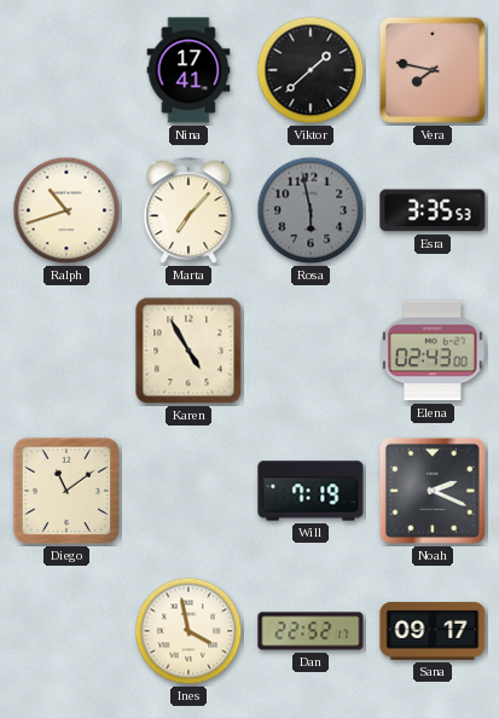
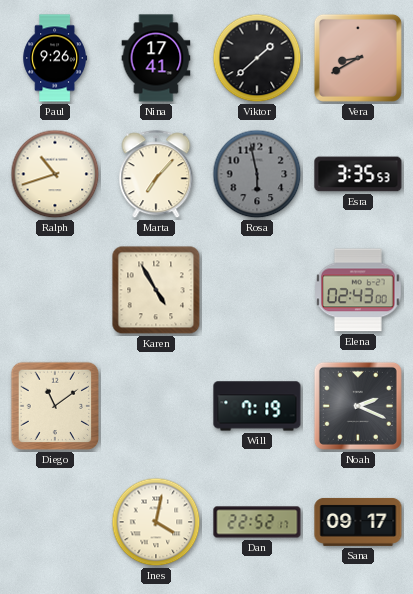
Paul: none -> 9:26
Vera: 7:47 -> 8:40
Ines: 3:58 -> 4:02
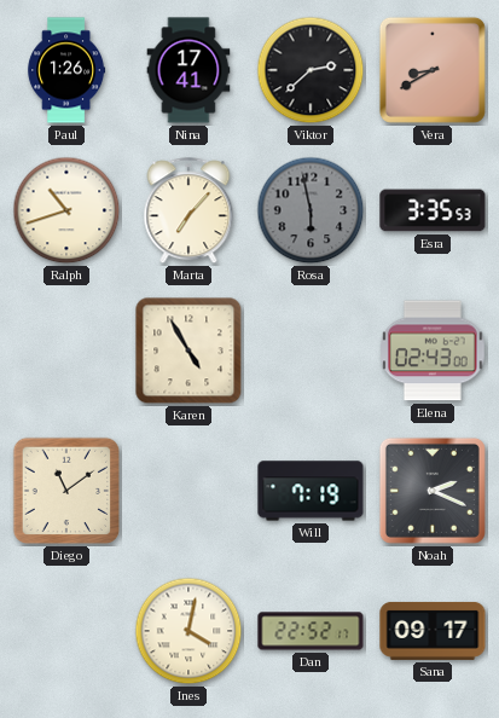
Paul: 9:26 -> 1:26
Viktor: 1:38 -> 2:38
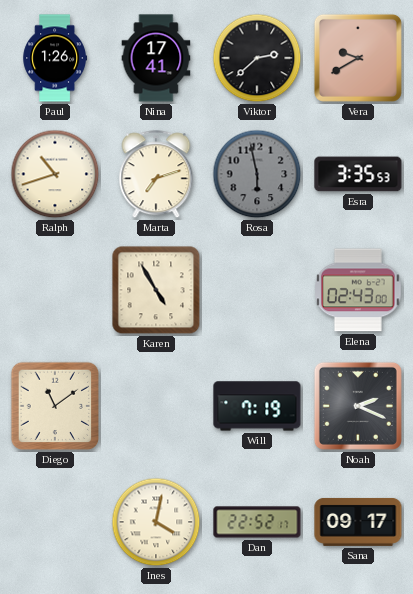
Vera: 8:40 -> 9:40
Marta: 7:07 -> 7:12
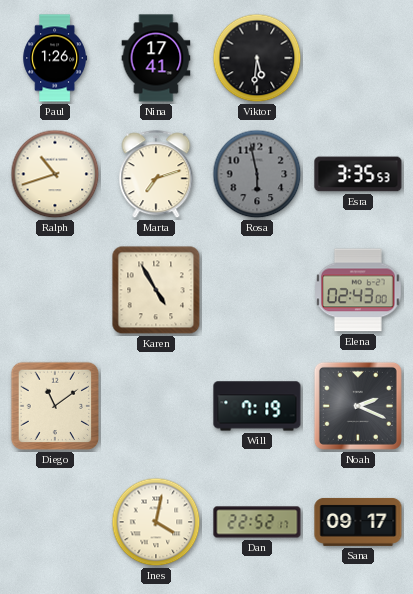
Viktor: 2:38 -> 5:31
Vera: 9:40 -> none
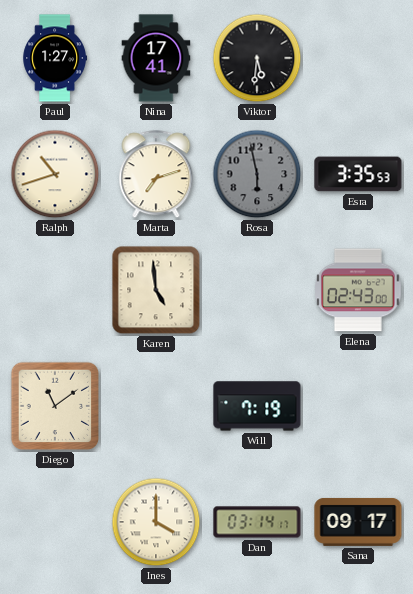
Paul: 1:26 -> 1:27
Karen: 4:55 -> 4:59
Noah: 2:19 -> none
Ines: 4:02 -> 4:00
Dan: 22:52 -> 03:14
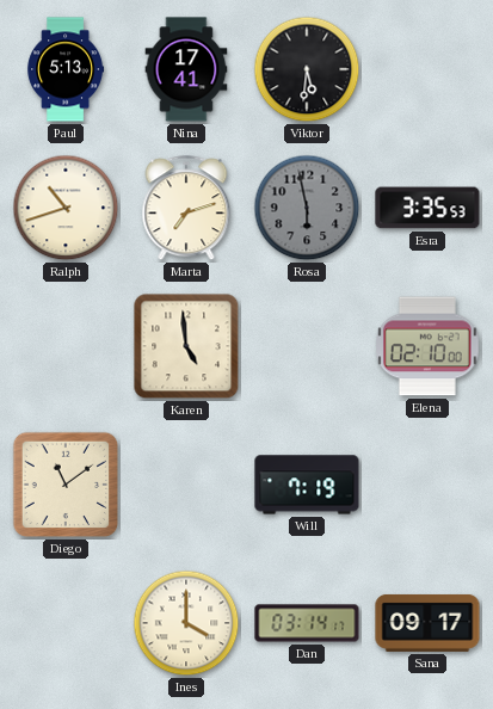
Paul: 1:27 -> 5:13
Elena: 02:43 -> 02:10
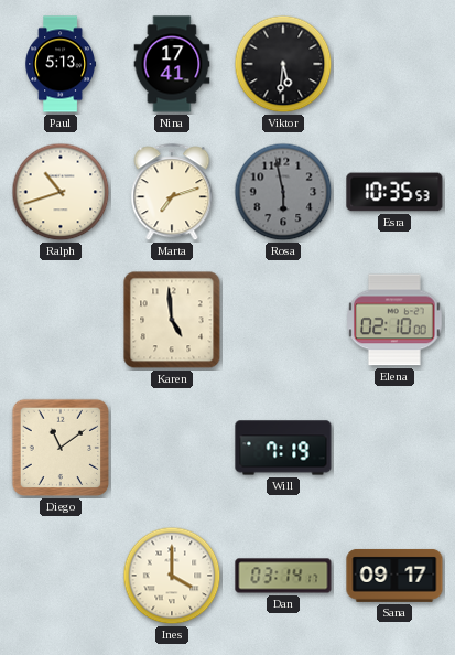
Esra: 3:35 -> 10:35
